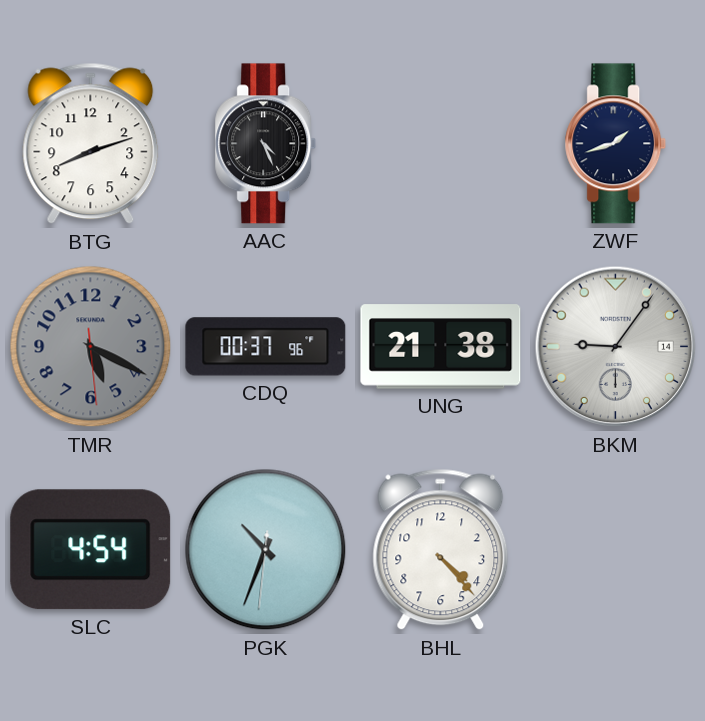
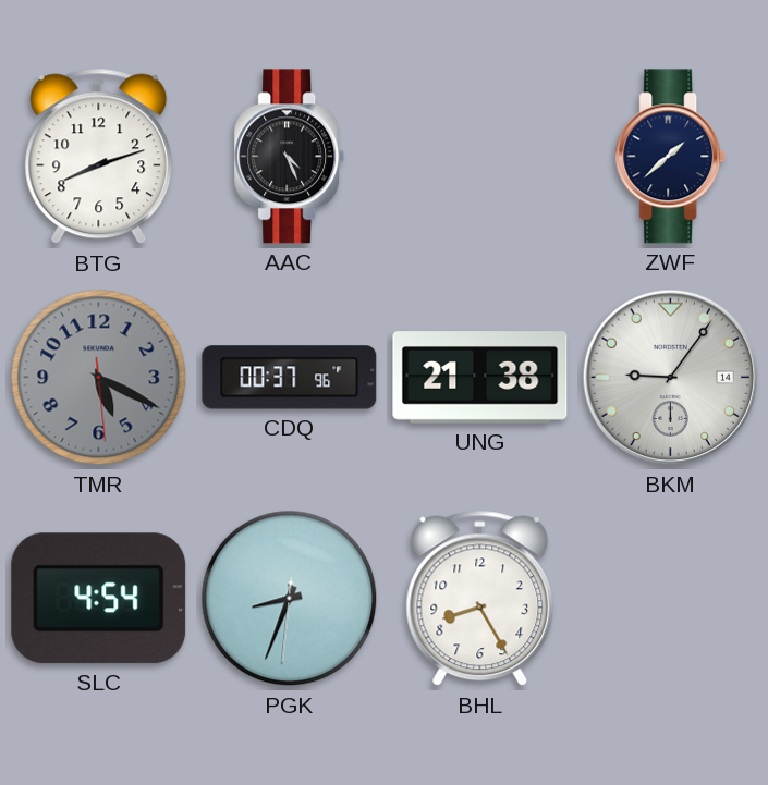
ZWF: 1:42 -> 1:38
PGK: 10:33 -> 8:33
BHL: 4:23 -> 8:25
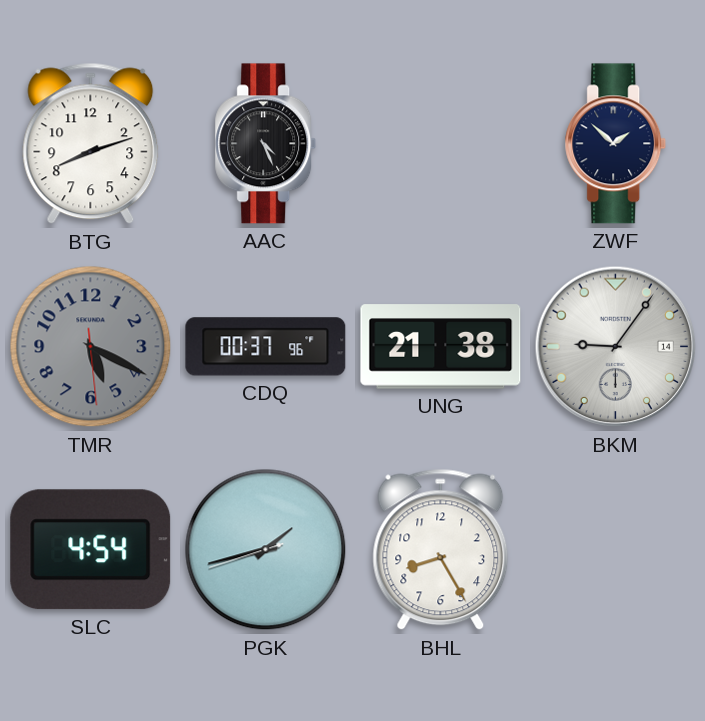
ZWF: 1:38 -> 1:52
PGK: 8:33 -> 1:42
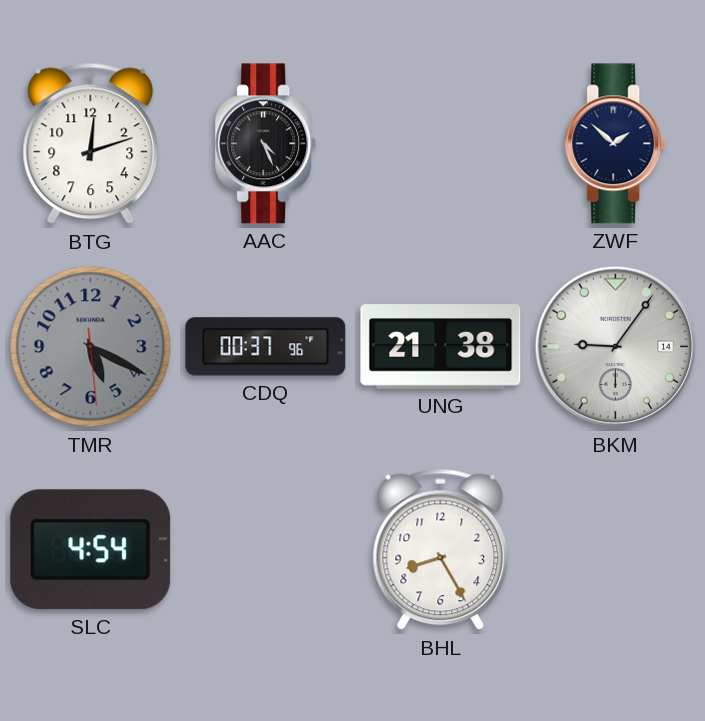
BTG: 8:12 -> 12:12
PGK: 1:42 -> none
